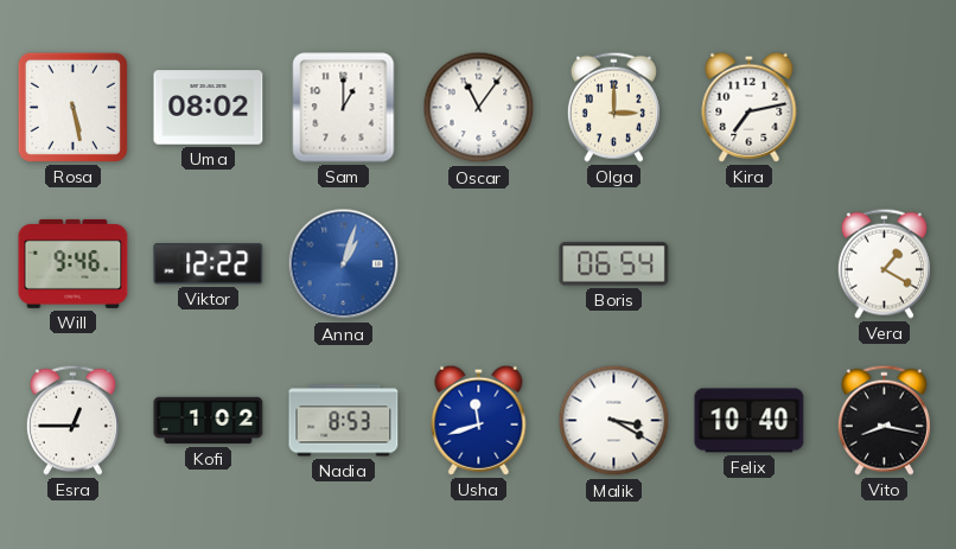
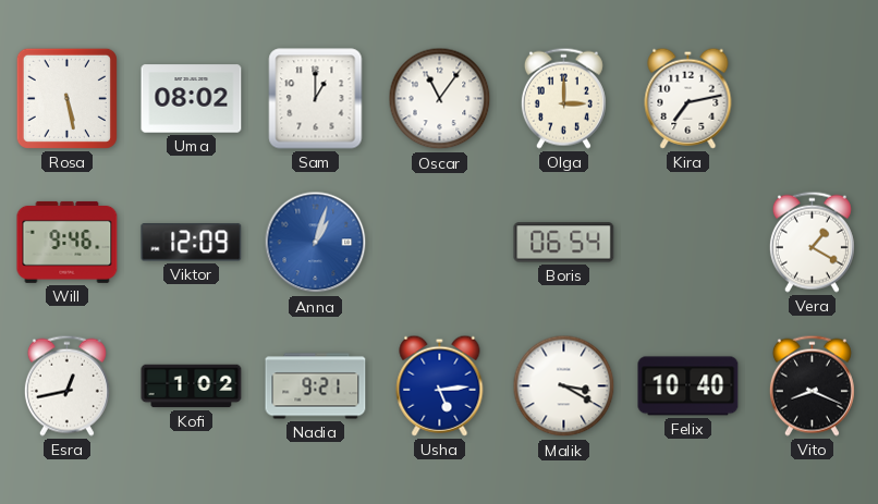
Viktor: 12:22 -> 12:09
Esra: 12:45 -> 12:43
Nadia: 8:53 -> 9:21
Usha: 11:42 -> 5:14
Vito: 8:17 -> 8:19
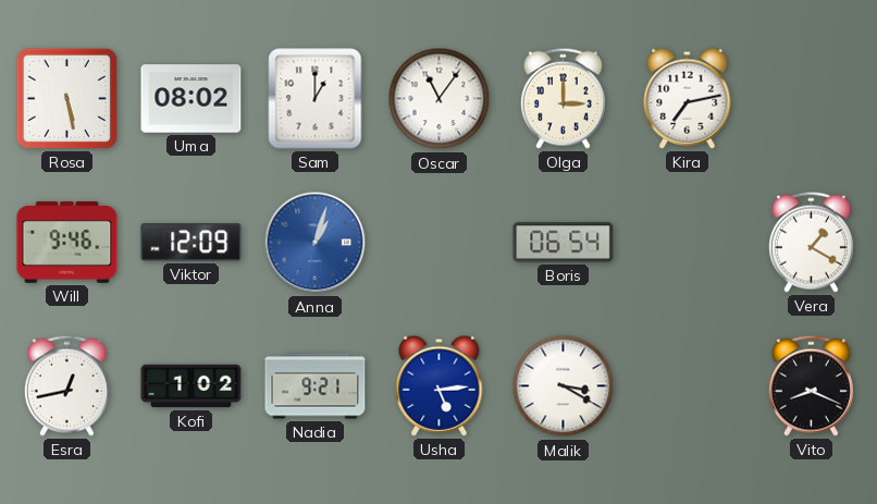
Felix: 10:40 -> none
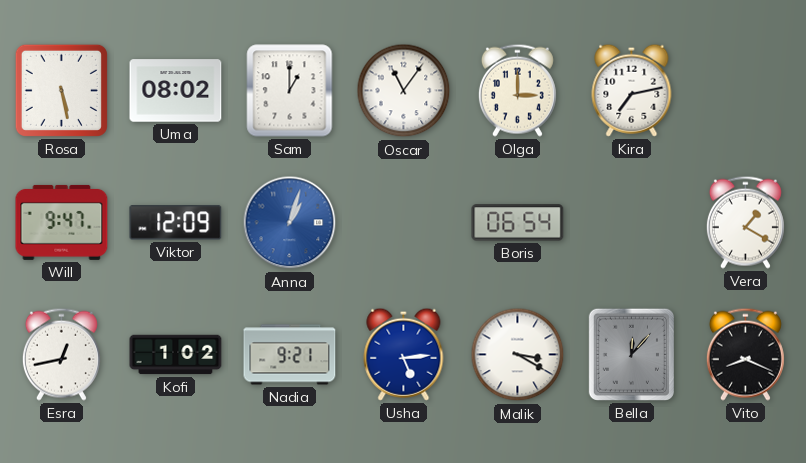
Will: 9:46 -> 9:47
Bella: none -> 12:07
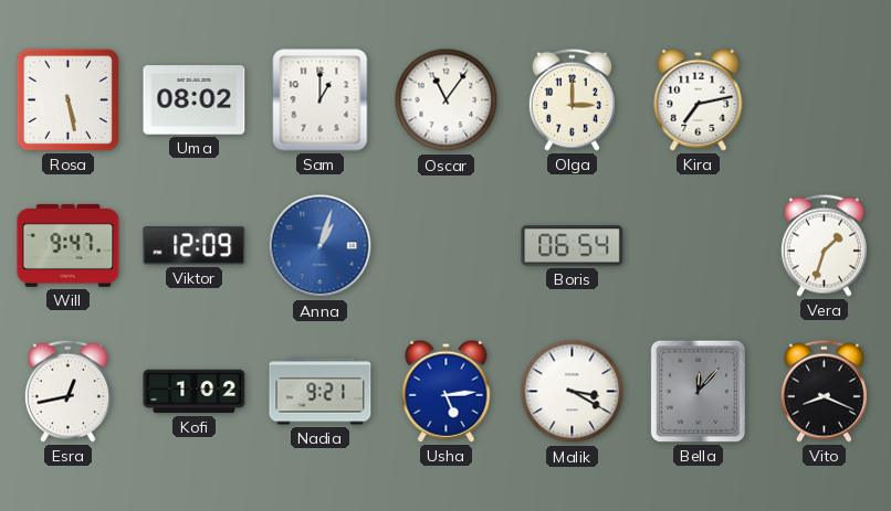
Vera: 1:20 -> 1:33
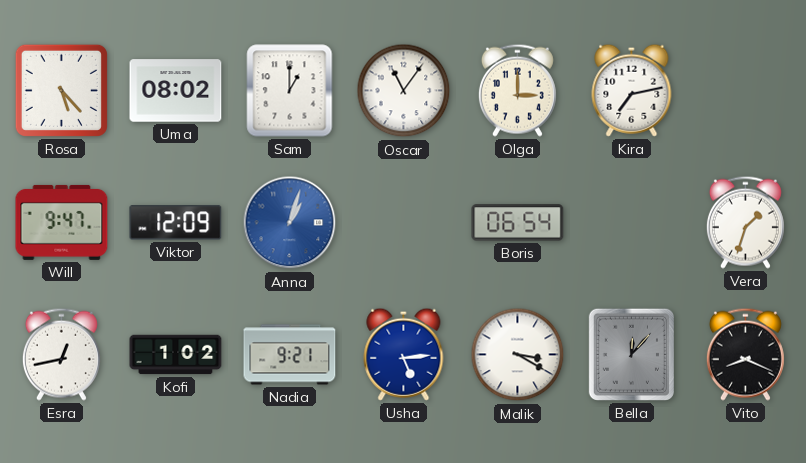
Rosa: 5:28 -> 5:23
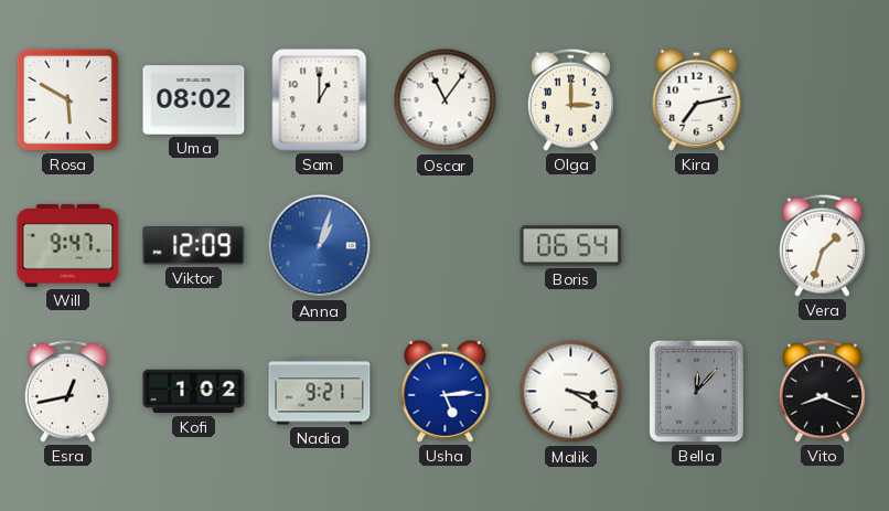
Rosa: 5:23 -> 5:50
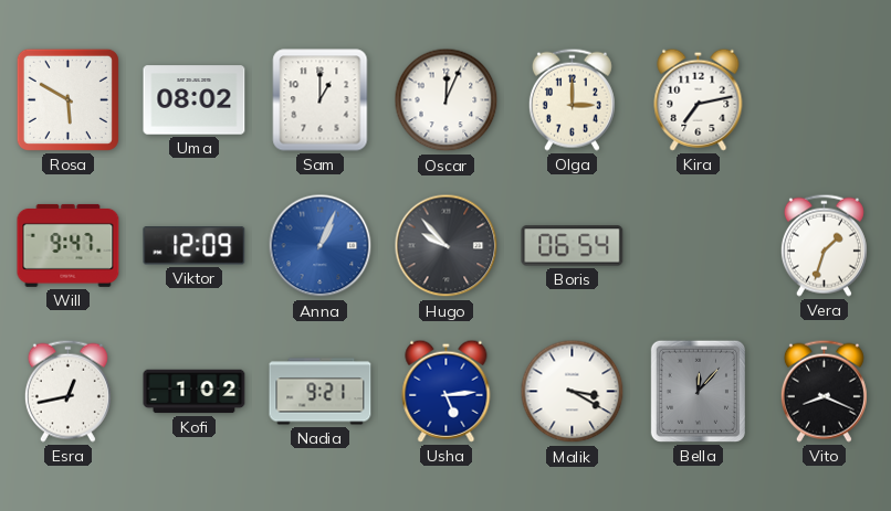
Oscar: 11:06 -> 12:04
Anna: 1:03 -> 1:04
Hugo: none -> 9:53
